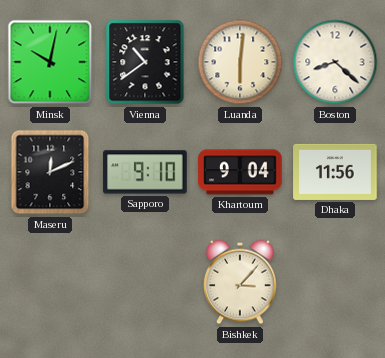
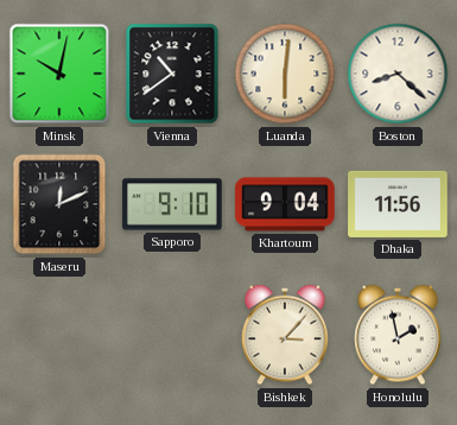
Honolulu: none -> 1:58
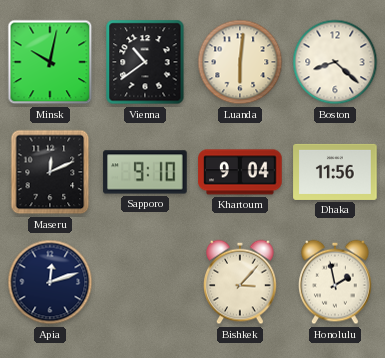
Apia: none -> 12:12
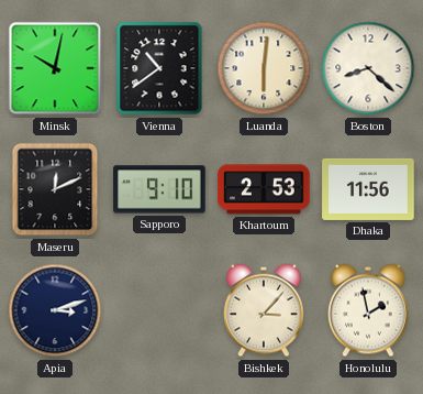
Khartoum: 9:04 -> 2:53
Apia: 12:12 -> 3:12
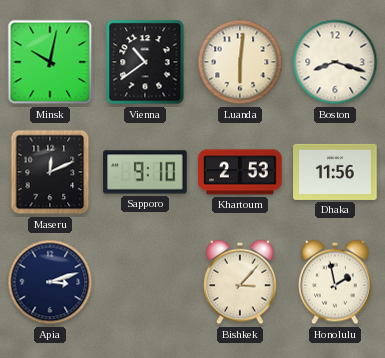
Boston: 8:22 -> 8:18
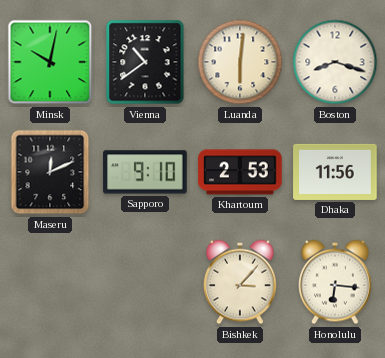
Apia: 3:12 -> none
Honolulu: 1:58 -> 6:16
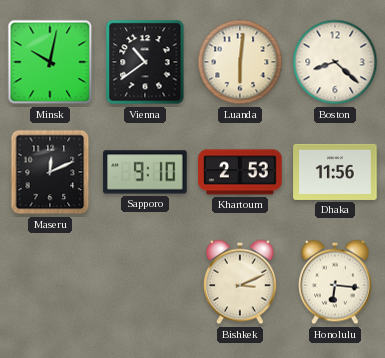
Boston: 8:18 -> 8:22
Bishkek: 3:07 -> 3:11
